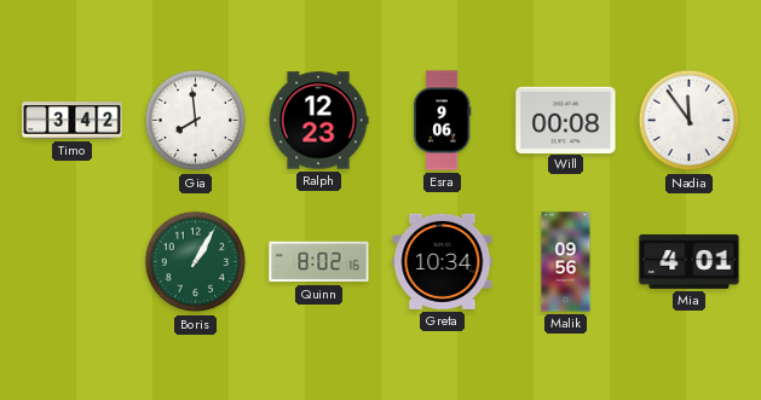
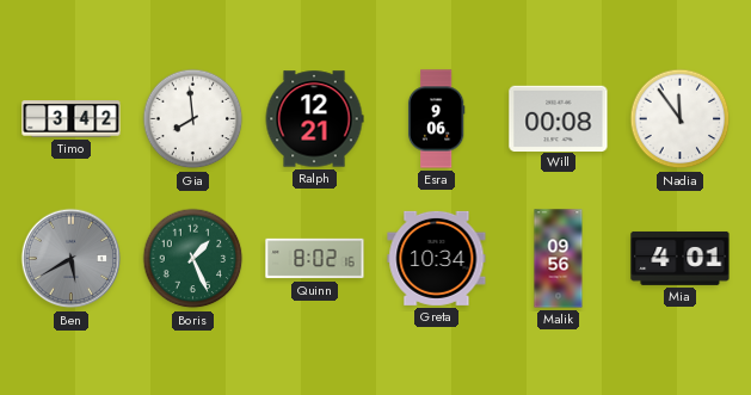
Ralph: 12:23 -> 12:21
Ben: none -> 5:40
Boris: 1:05 -> 1:26
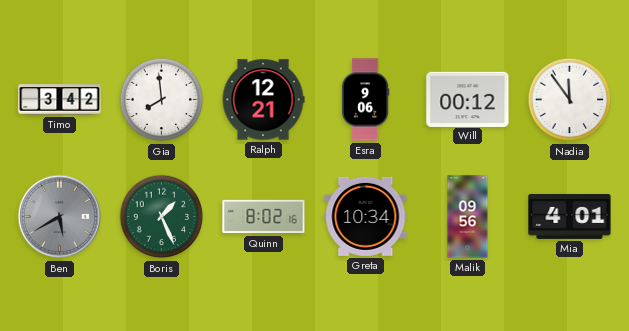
Will: 00:08 -> 00:12
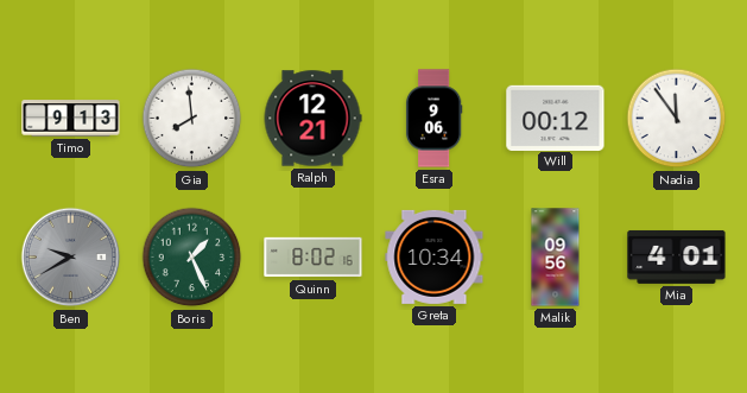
Timo: 3:42 -> 9:13
Ben: 5:40 -> 9:40
